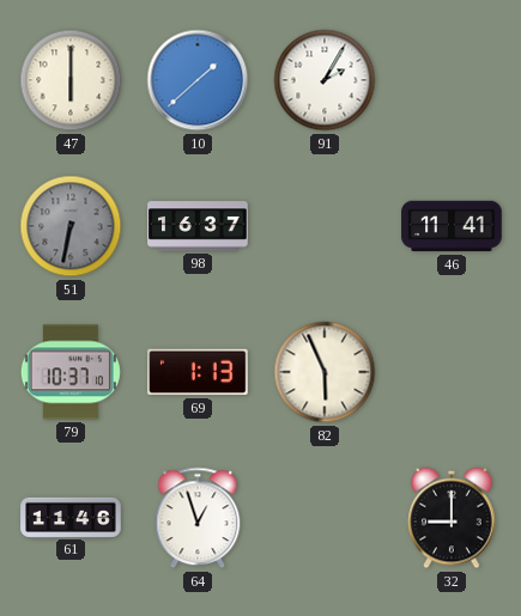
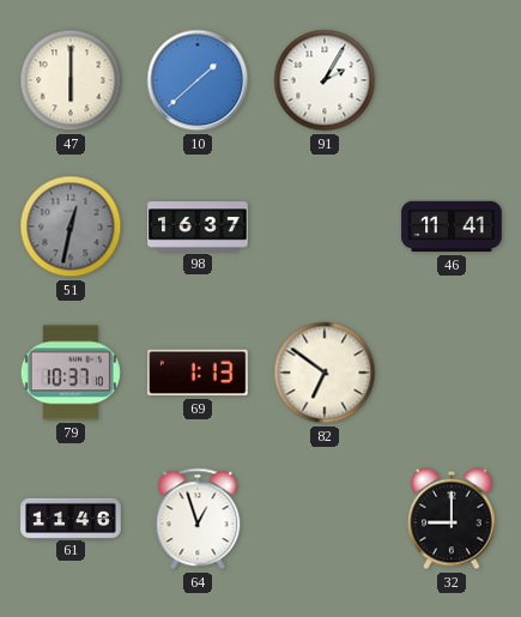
51: 6:32 -> 12:32
82: 5:56 -> 6:51
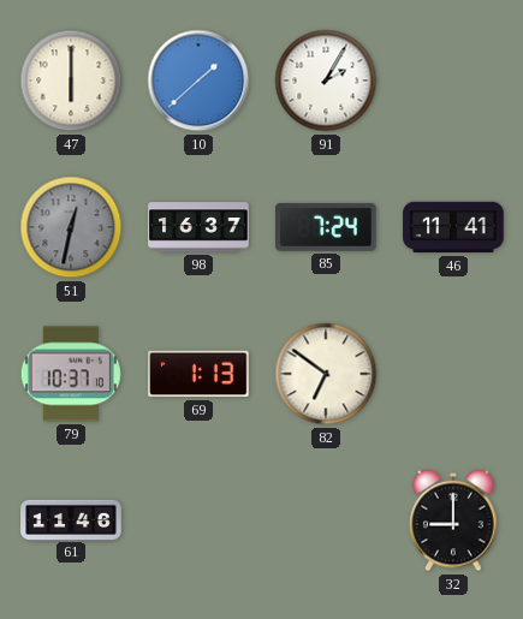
85: none -> 7:24
64: 12:57 -> none
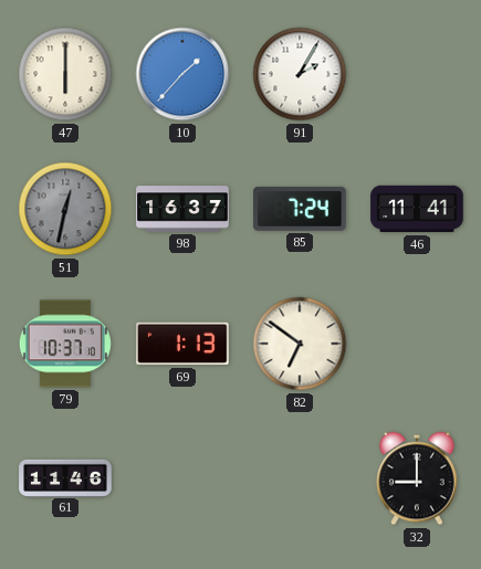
10: 1:38 -> 1:37
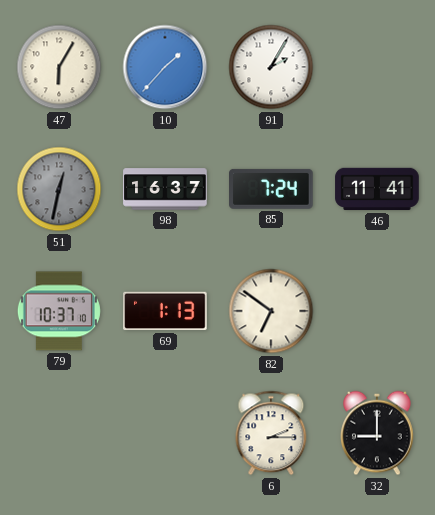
47: 6:00 -> 6:05
61: 11:46 -> none
6: none -> 2:15
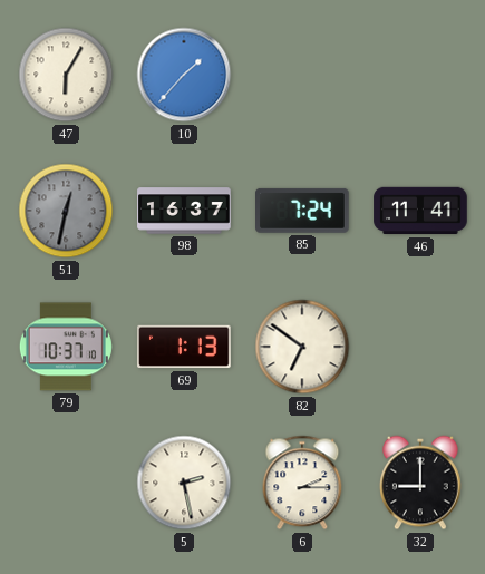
91: 2:05 -> none
5: none -> 2:28
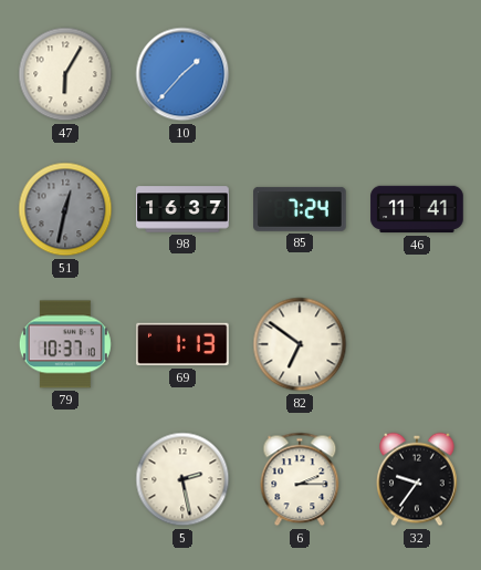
32: 9:00 -> 9:36
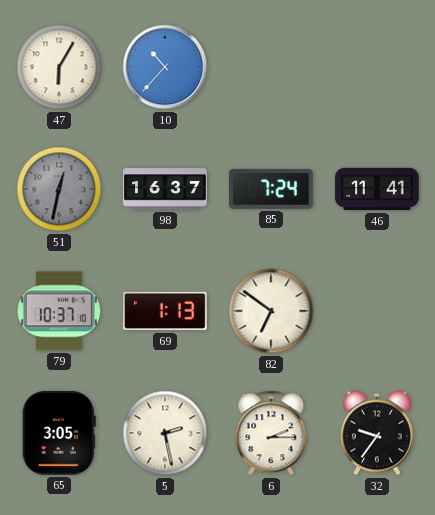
10: 1:37 -> 10:37
65: none -> 3:05
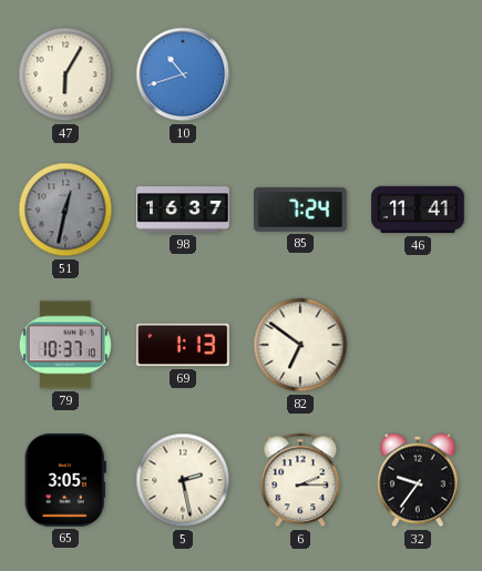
10: 10:37 -> 10:42
